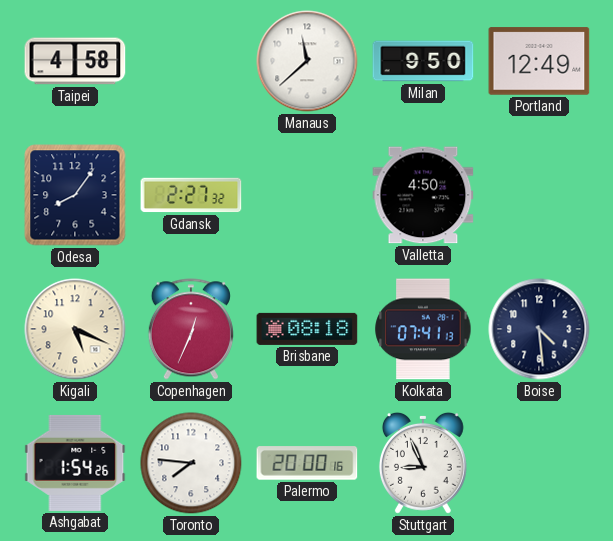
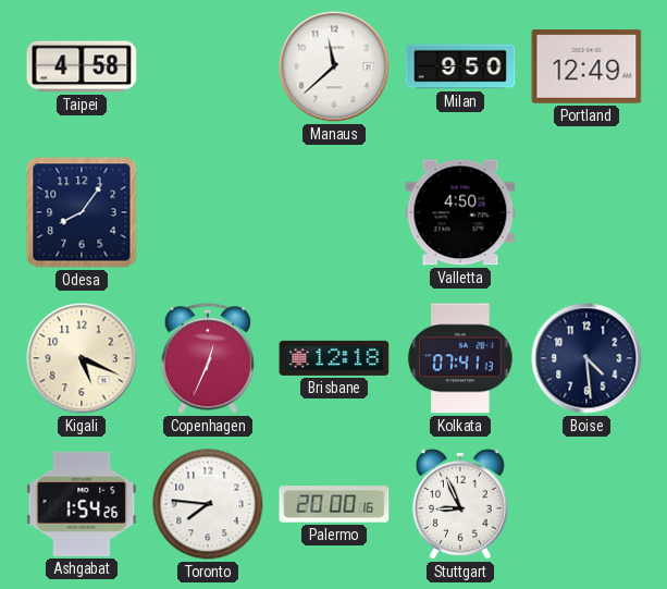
Gdansk: 2:27 -> none
Brisbane: 08:18 -> 12:18
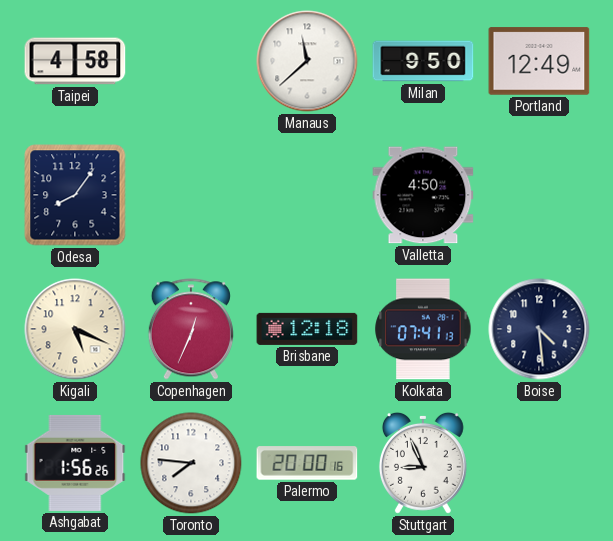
Ashgabat: 1:54 -> 1:56
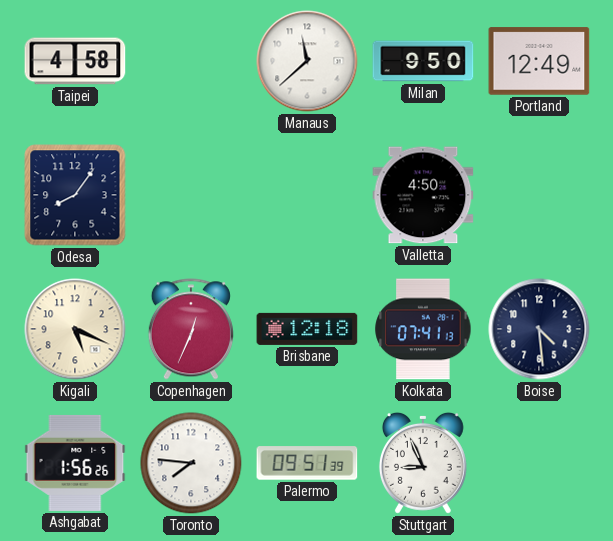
Palermo: 20:00 -> 09:51
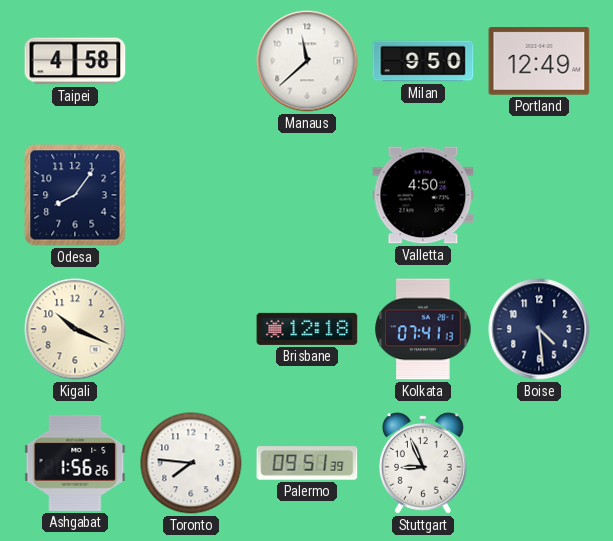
Kigali: 5:19 -> 10:19
Copenhagen: 12:34 -> none
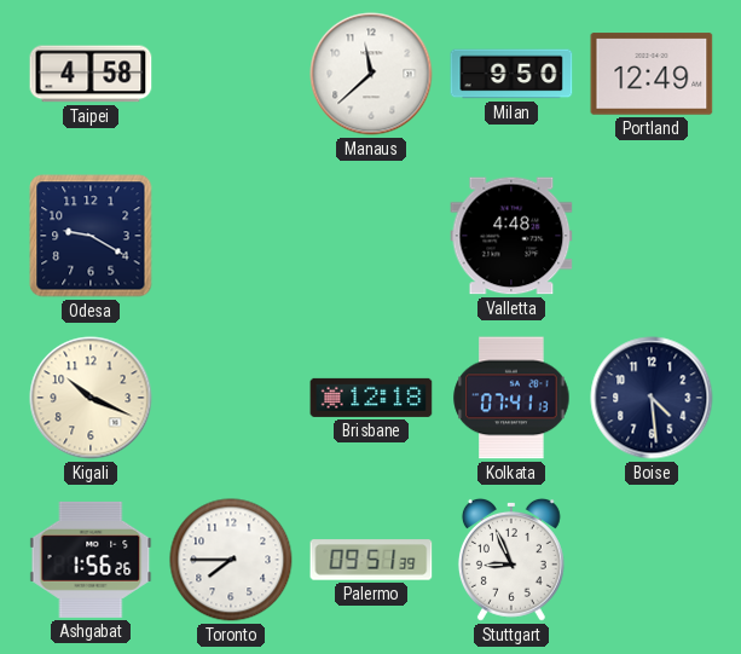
Odesa: 8:06 -> 9:20
Valletta: 4:50 -> 4:48
Toronto: 7:46 -> 7:45
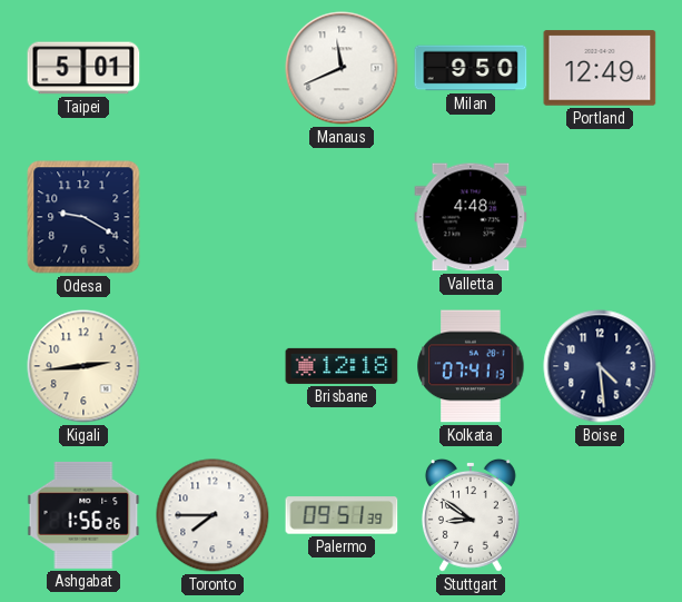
Taipei: 4:58 -> 5:01
Manaus: 11:38 -> 11:41
Kigali: 10:19 -> 2:44
Stuttgart: 8:56 -> 8:51
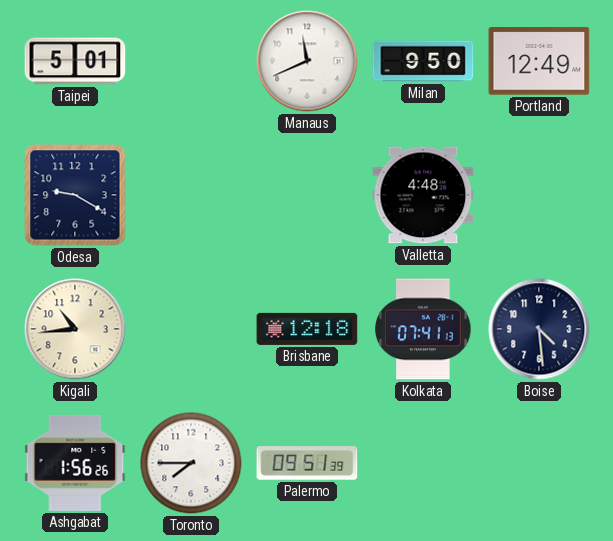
Kigali: 2:44 -> 10:44
Stuttgart: 8:51 -> none
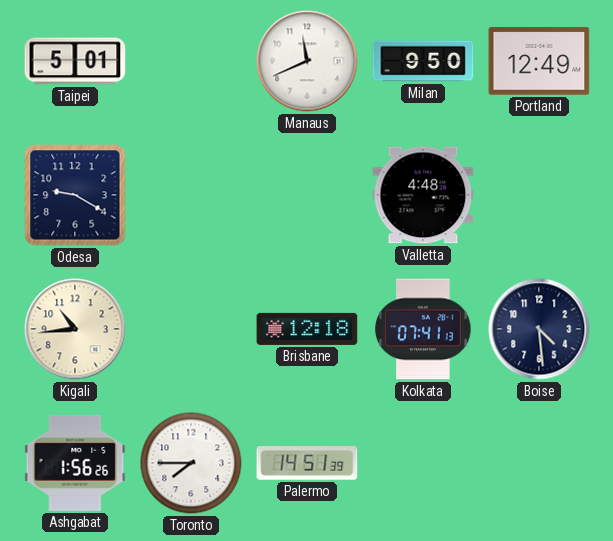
Palermo: 09:51 -> 14:51
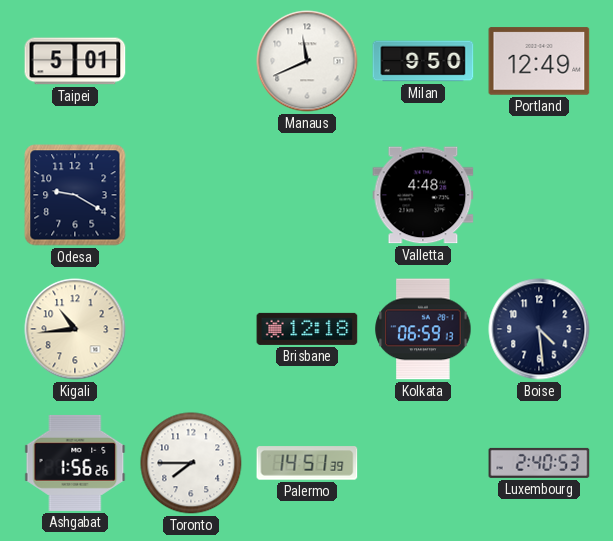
Kolkata: 07:41 -> 06:59
Luxembourg: none -> 2:40
